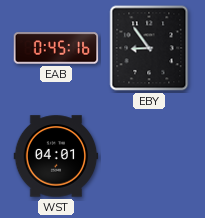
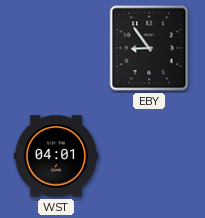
EAB: 0:45 -> none
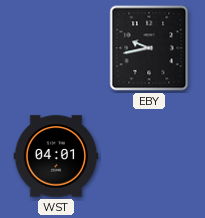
EBY: 8:54 -> 9:43
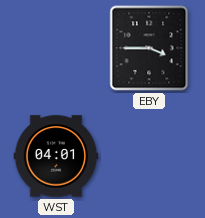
EBY: 9:43 -> 3:45
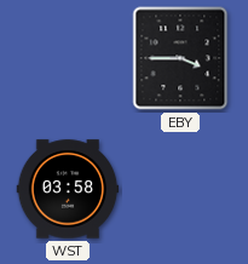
WST: 04:01 -> 03:58
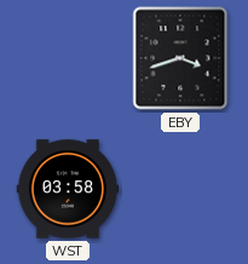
EBY: 3:45 -> 3:42
